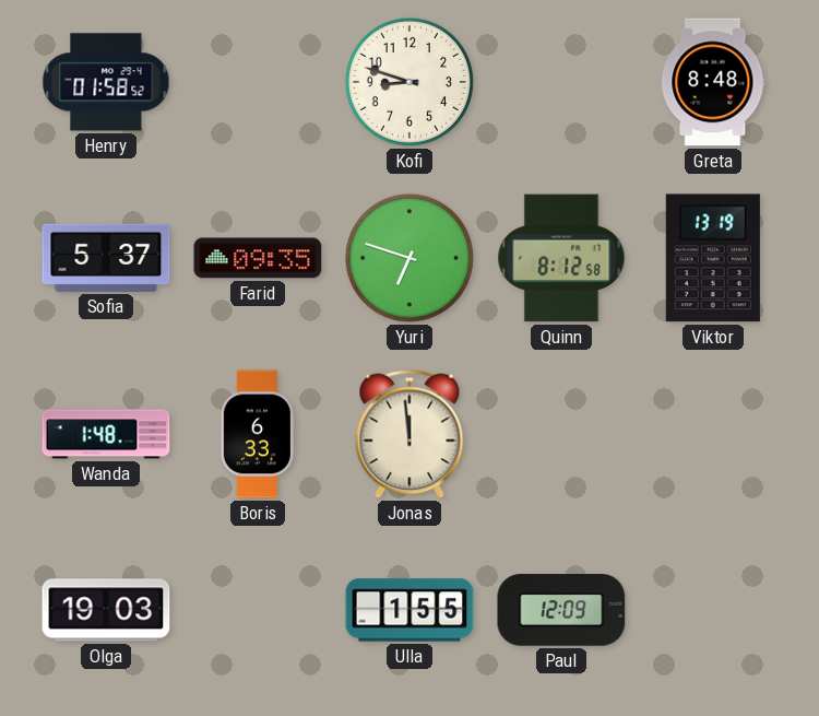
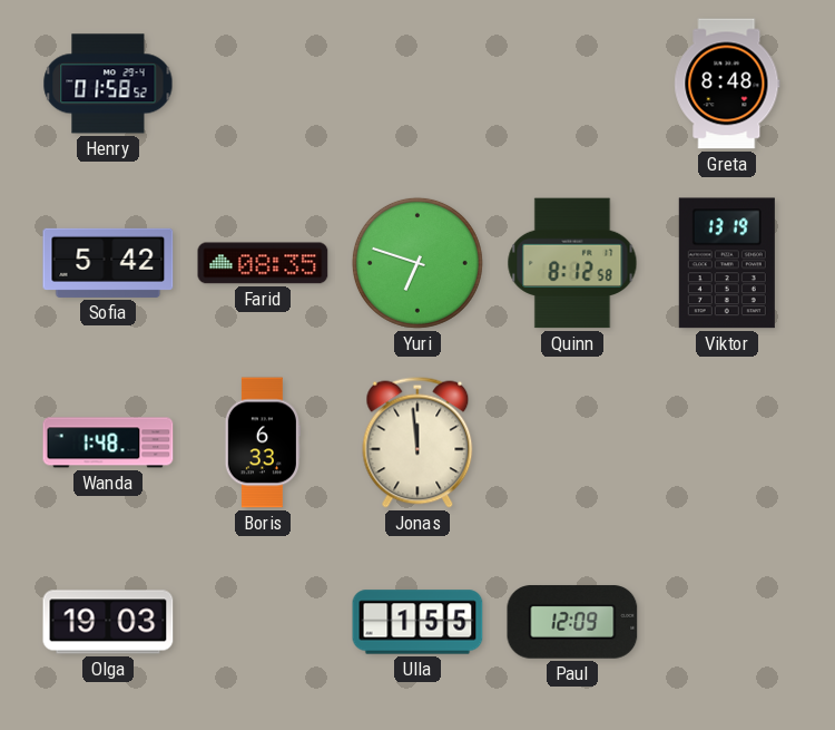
Kofi: 8:48 -> none
Sofia: 5:37 -> 5:42
Farid: 09:35 -> 08:35
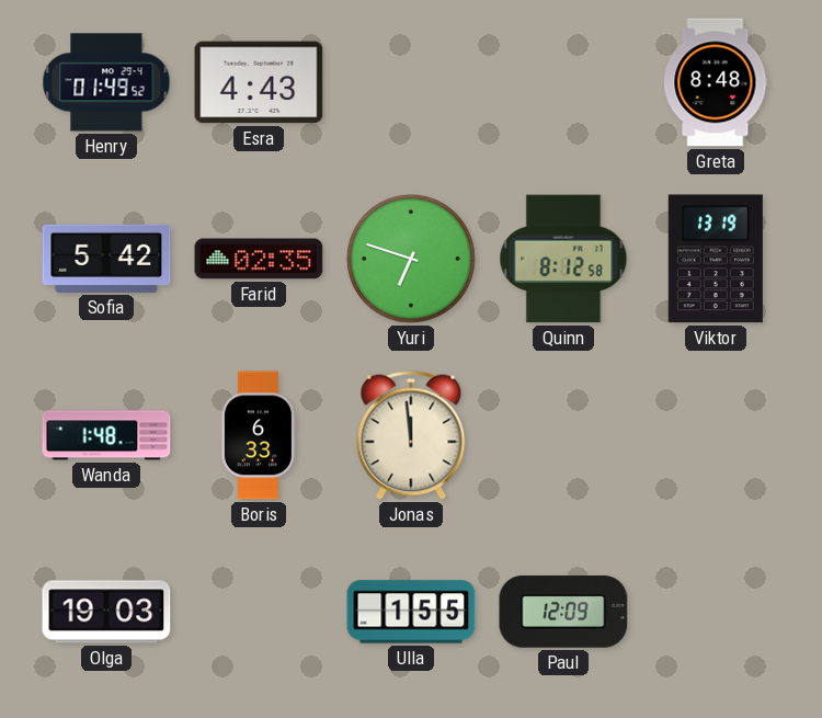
Henry: 01:58 -> 01:49
Esra: none -> 4:43
Farid: 08:35 -> 02:35
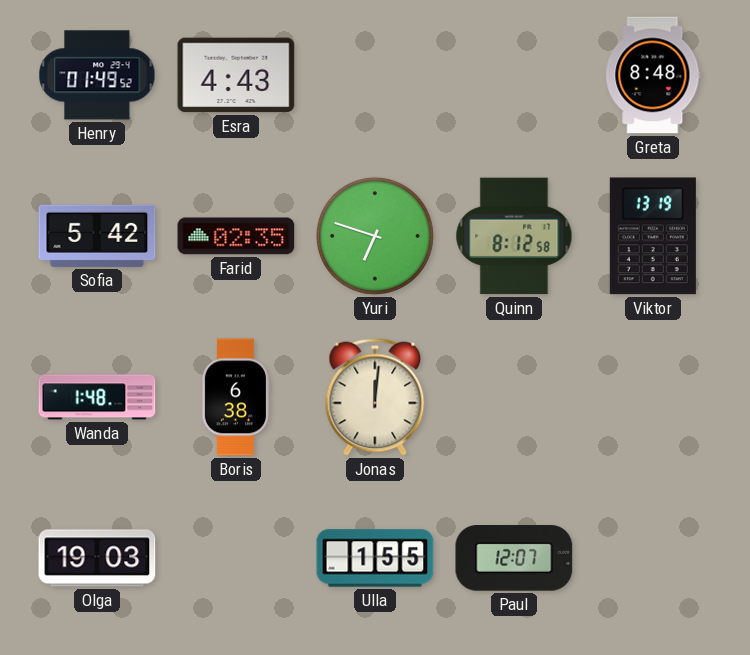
Boris: 6:33 -> 6:38
Jonas: 11:59 -> 12:01
Paul: 12:09 -> 12:07
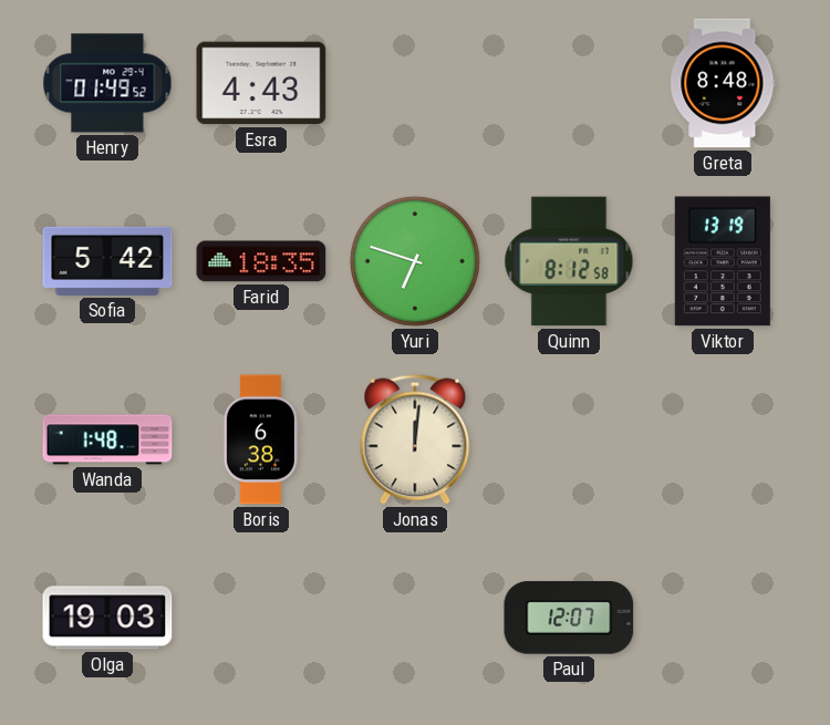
Farid: 02:35 -> 18:35
Ulla: 1:55 -> none
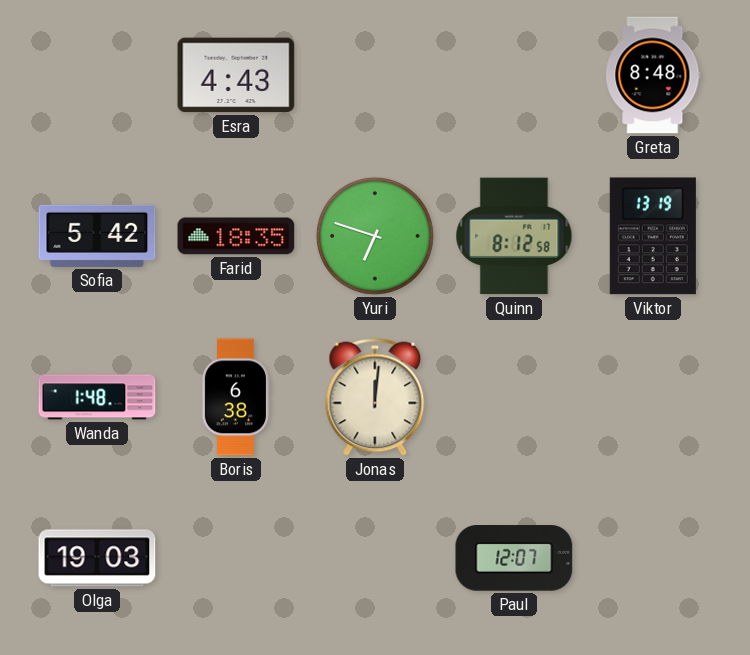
Henry: 01:49 -> none
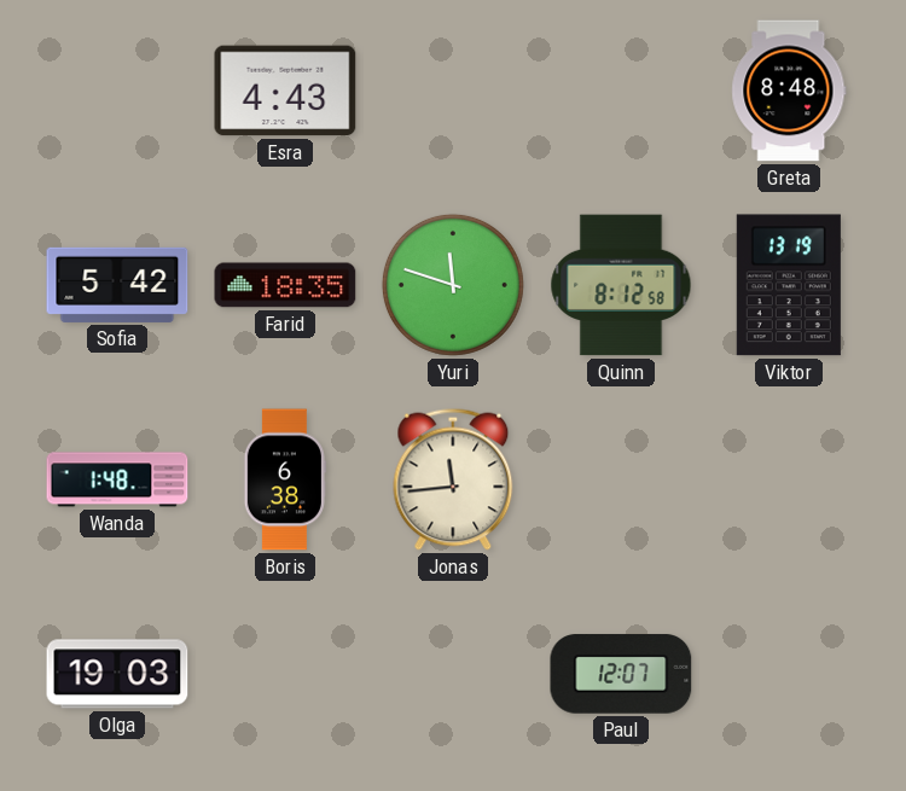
Yuri: 6:48 -> 11:48
Jonas: 12:01 -> 11:44
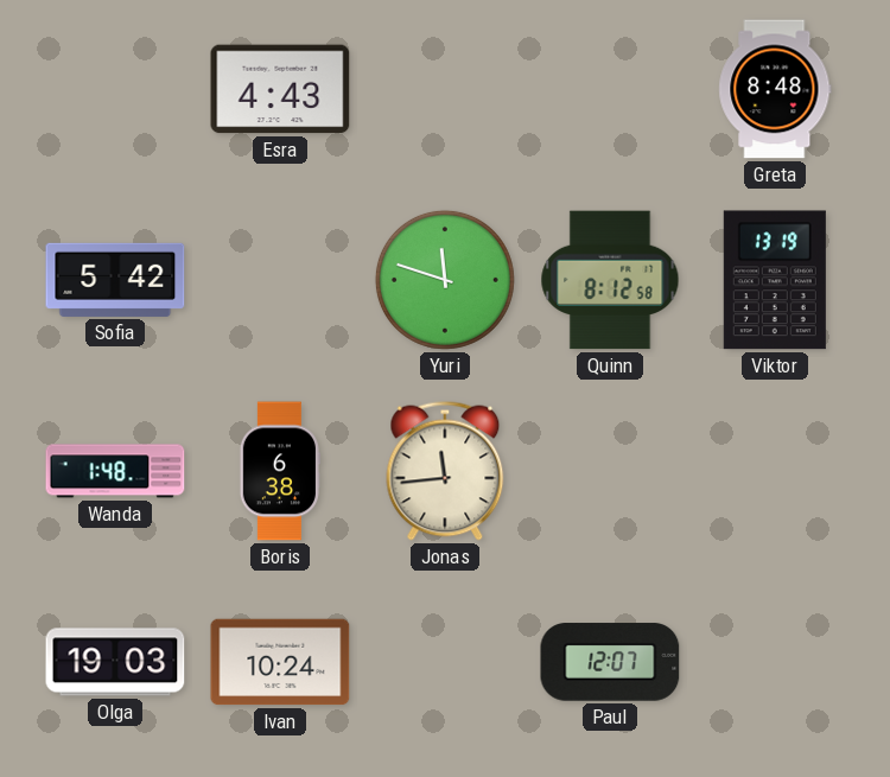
Farid: 18:35 -> none
Ivan: none -> 10:24
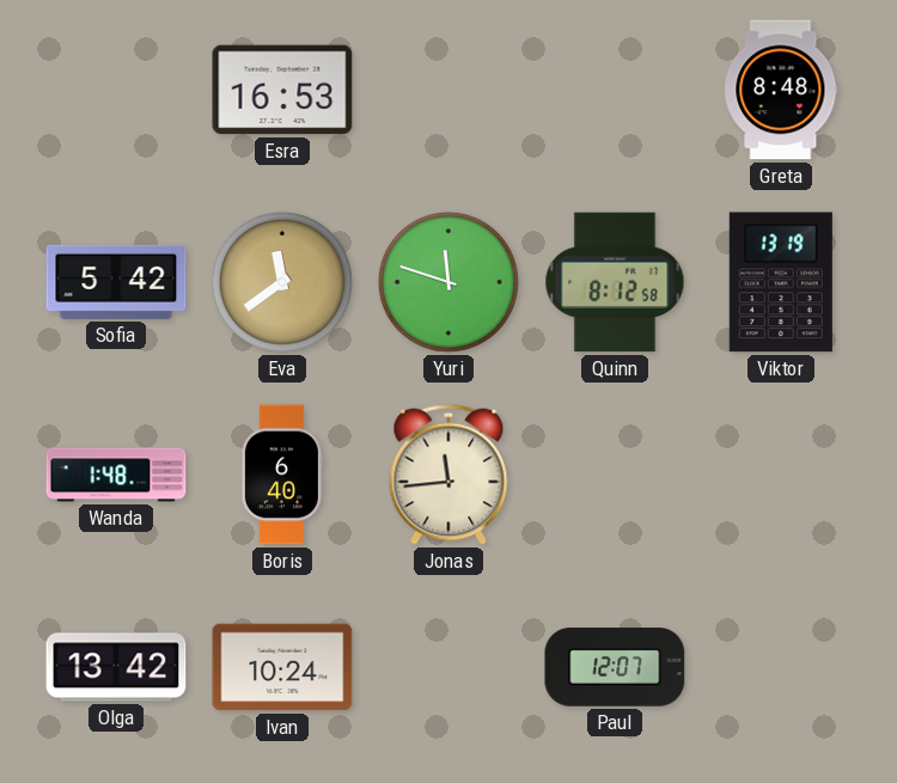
Esra: 4:43 -> 16:53
Eva: none -> 11:39
Boris: 6:38 -> 6:40
Olga: 19:03 -> 13:42
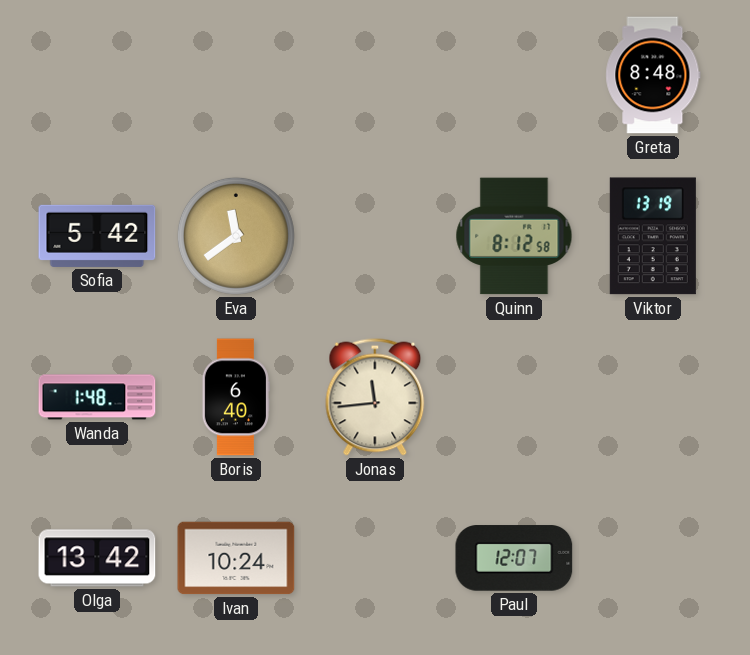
Esra: 16:53 -> none
Yuri: 11:48 -> none
